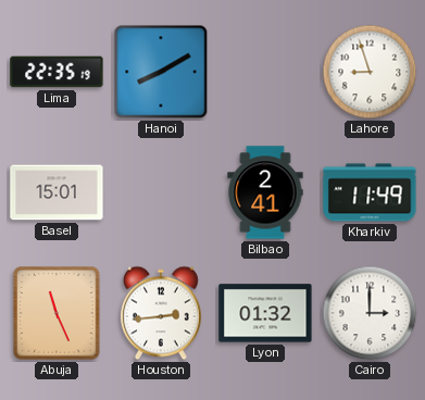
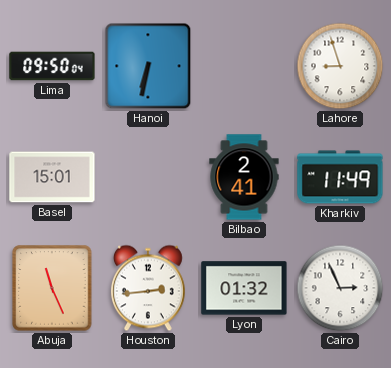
Lima: 22:35 -> 09:50
Hanoi: 8:10 -> 6:32
Cairo: 3:00 -> 2:56
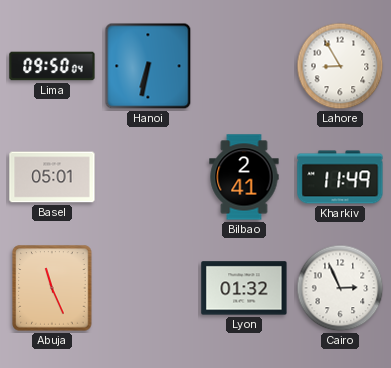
Lahore: 8:57 -> 8:55
Basel: 15:01 -> 05:01
Houston: 2:44 -> none
